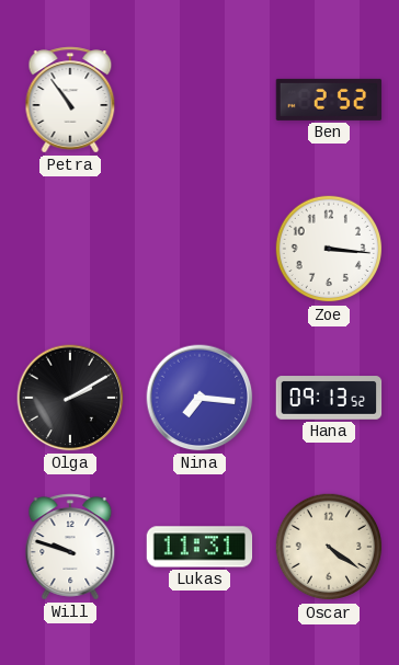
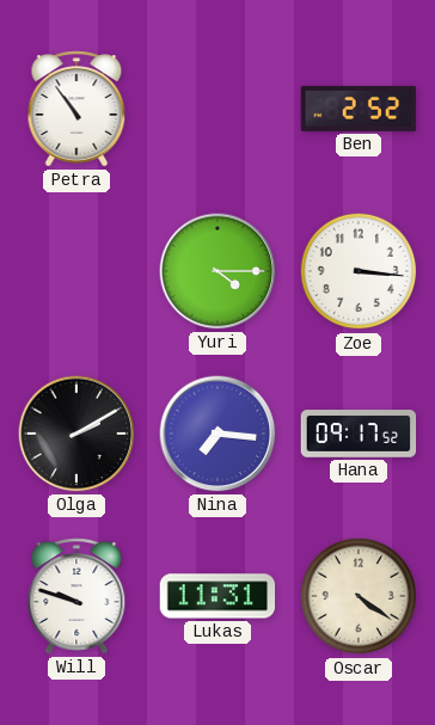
Yuri: none -> 4:15
Hana: 09:13 -> 09:17
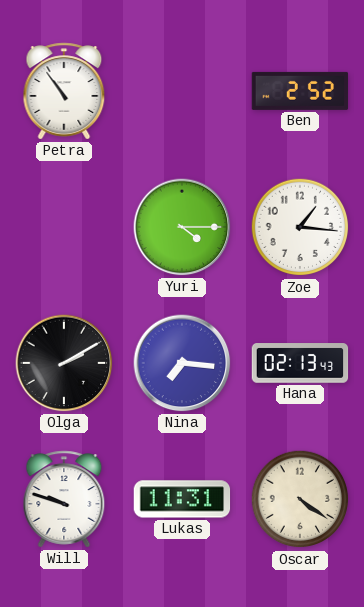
Zoe: 3:16 -> 1:16
Hana: 09:17 -> 02:13
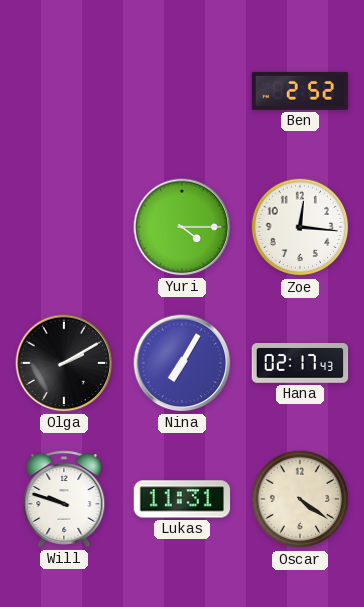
Petra: 10:54 -> none
Zoe: 1:16 -> 12:16
Nina: 7:16 -> 7:05
Hana: 02:13 -> 02:17
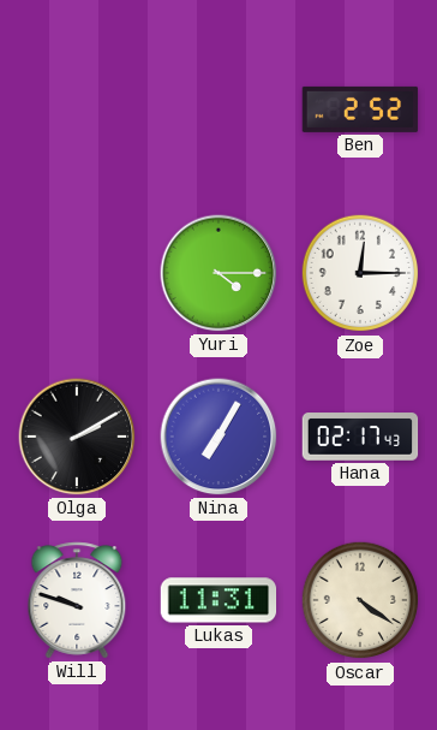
Zoe: 12:16 -> 12:15
